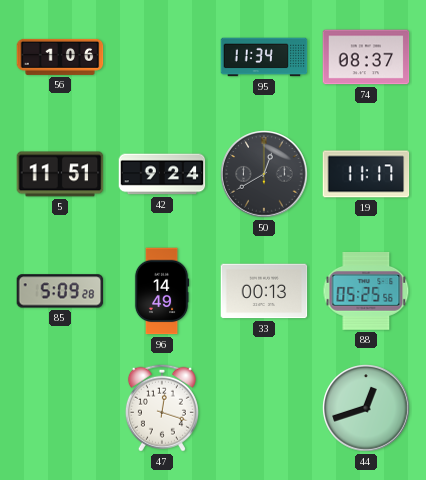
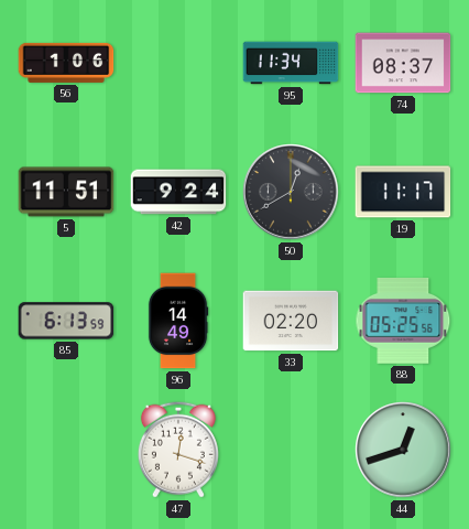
85: 5:09 -> 6:13
33: 00:13 -> 02:20
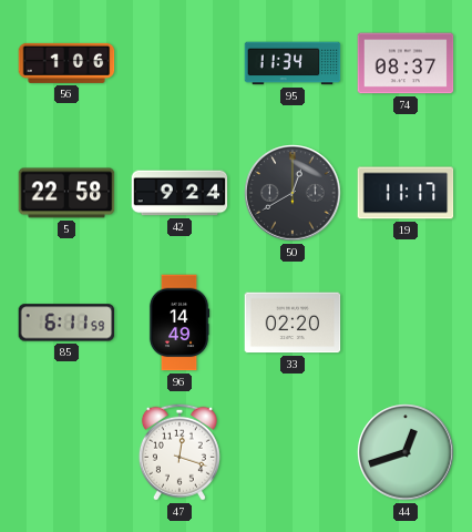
5: 11:51 -> 22:58
85: 6:13 -> 6:11
88: 05:25 -> none
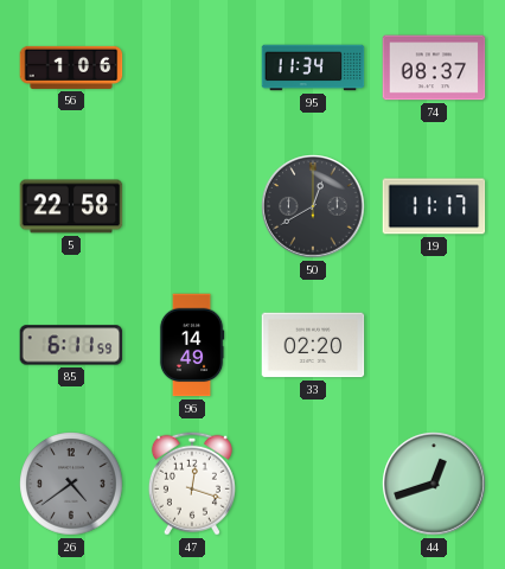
42: 9:24 -> none
26: none -> 4:39
